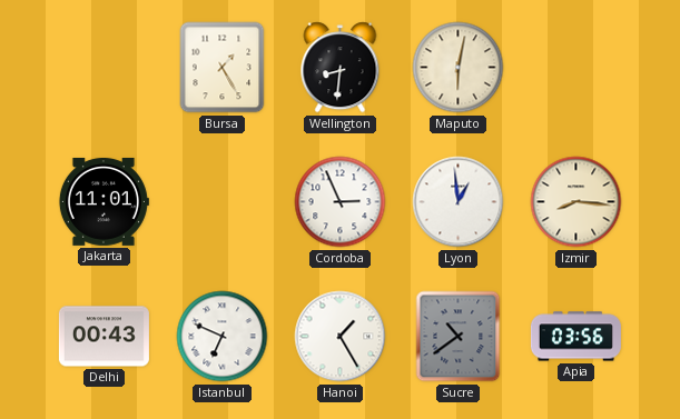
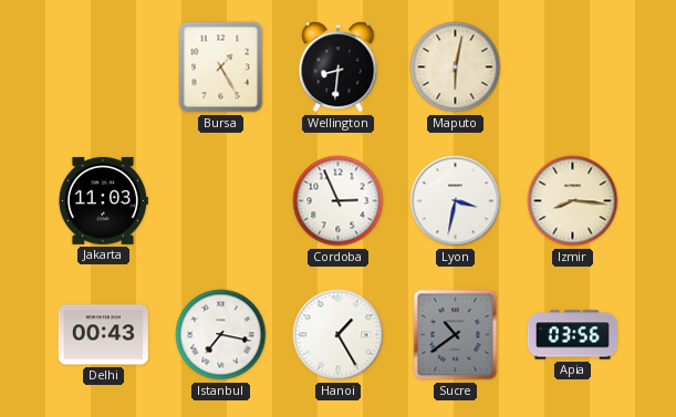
Jakarta: 11:01 -> 11:03
Lyon: 12:59 -> 3:32
Istanbul: 6:49 -> 7:17
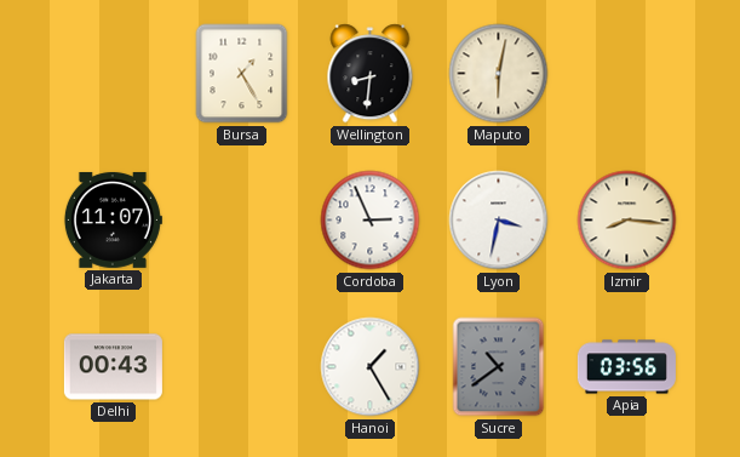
Jakarta: 11:03 -> 11:07
Istanbul: 7:17 -> none
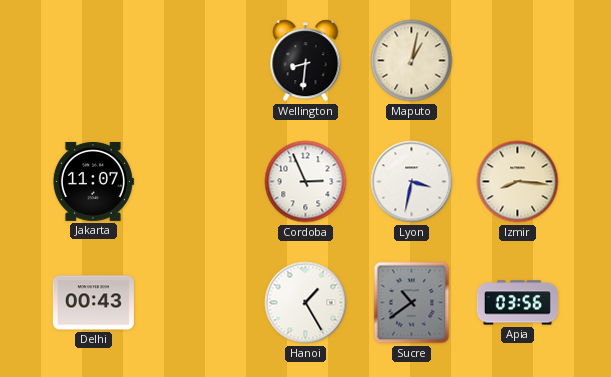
Bursa: 1:25 -> none
Maputo: 6:02 -> 1:02
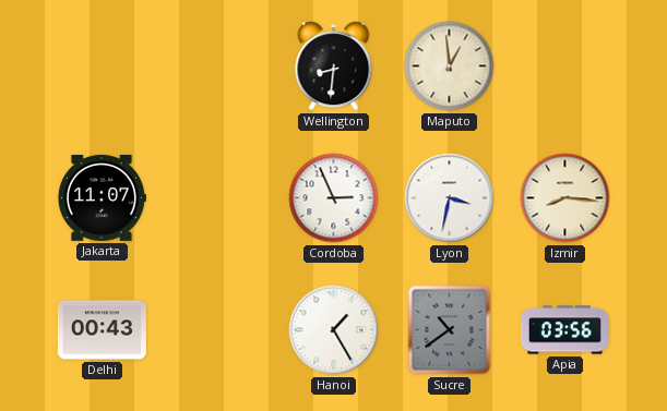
Maputo: 1:02 -> 12:59
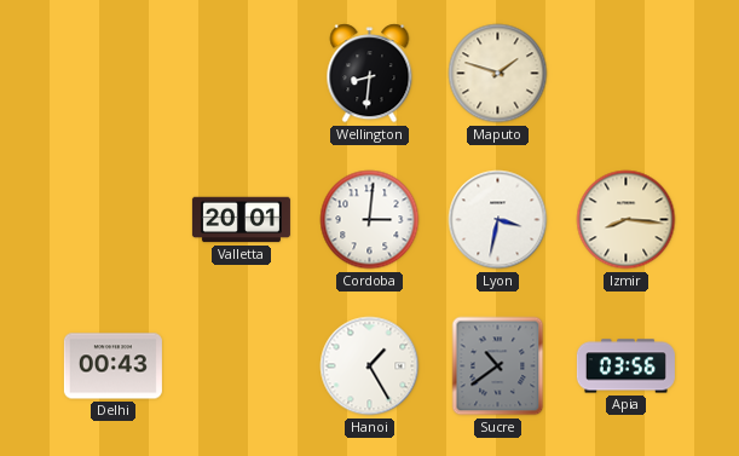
Maputo: 12:59 -> 1:48
Jakarta: 11:07 -> none
Valletta: none -> 20:01
Cordoba: 2:56 -> 3:01
